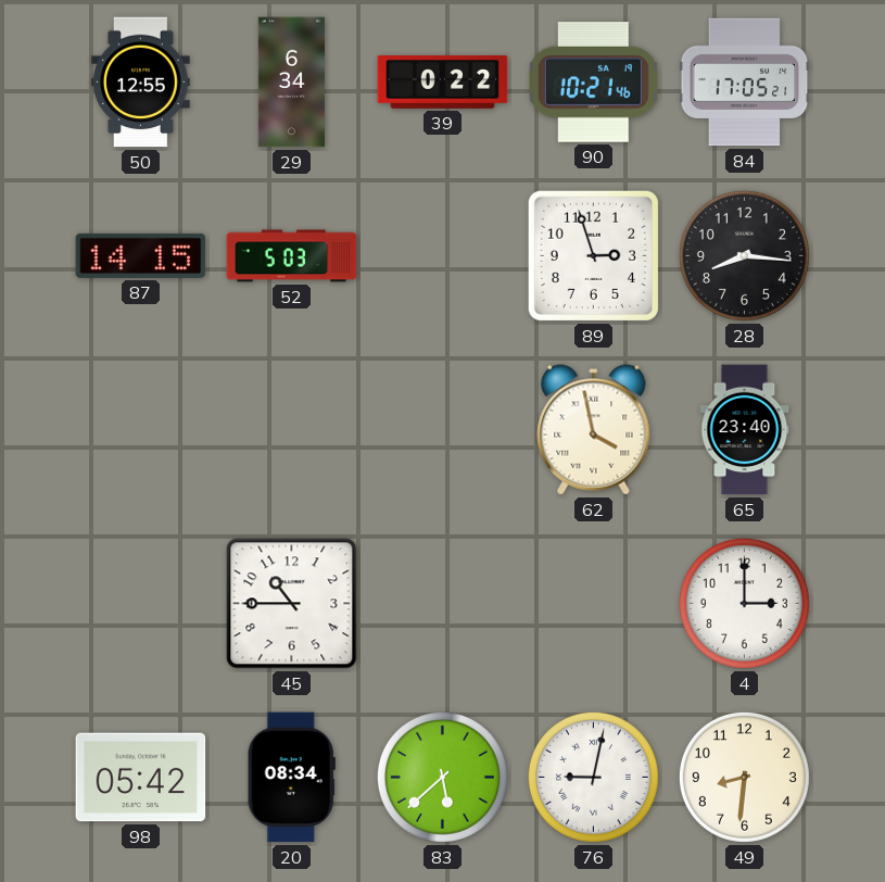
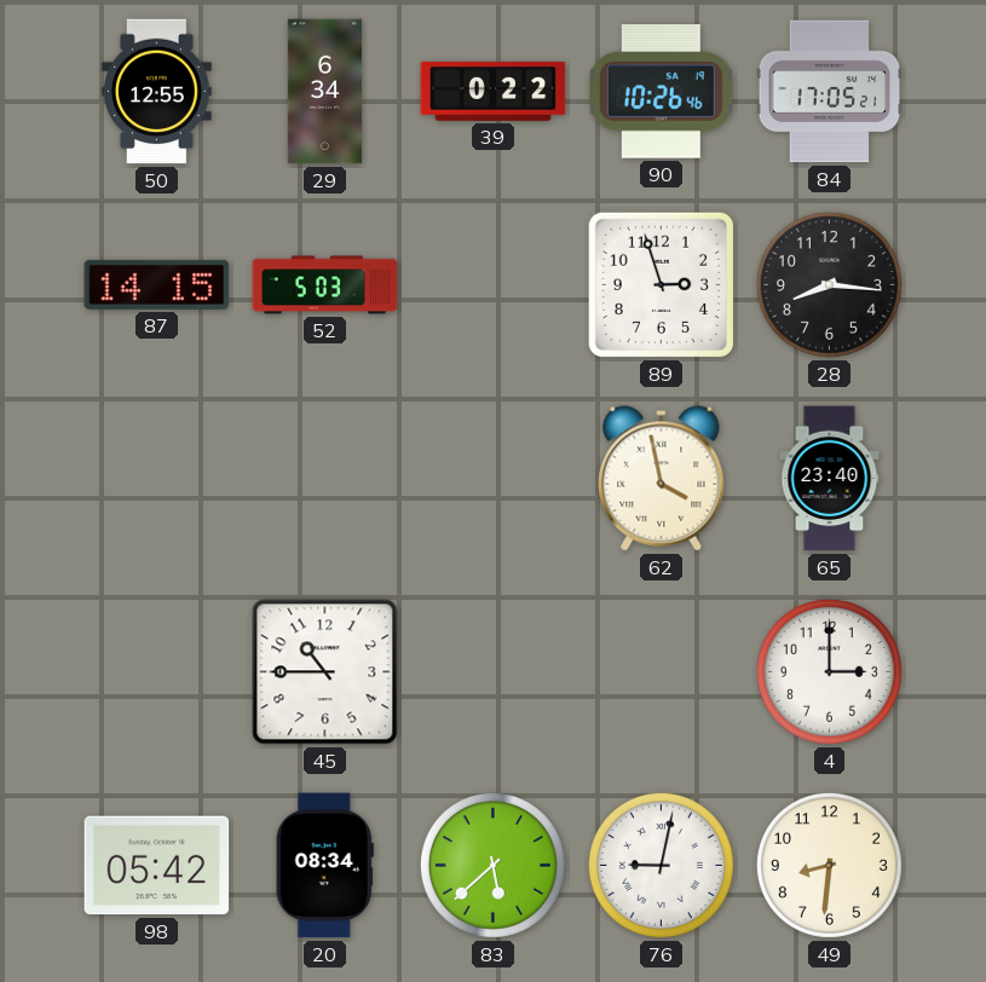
90: 10:21 -> 10:26
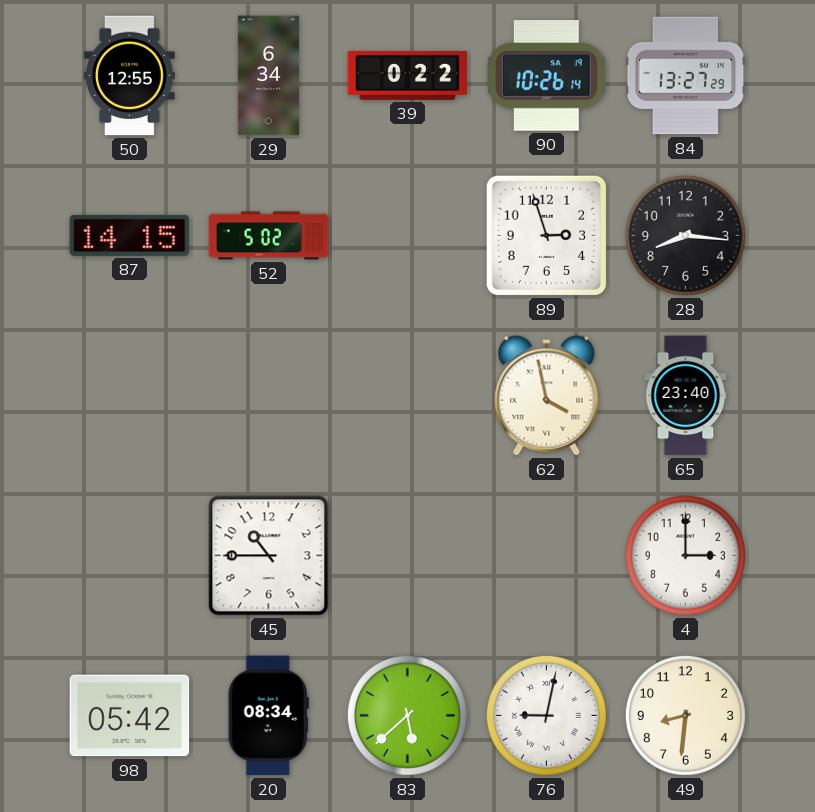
90: 10:26:46 -> 10:26:14
84: 17:05 -> 13:27
52: 5:03 -> 5:02
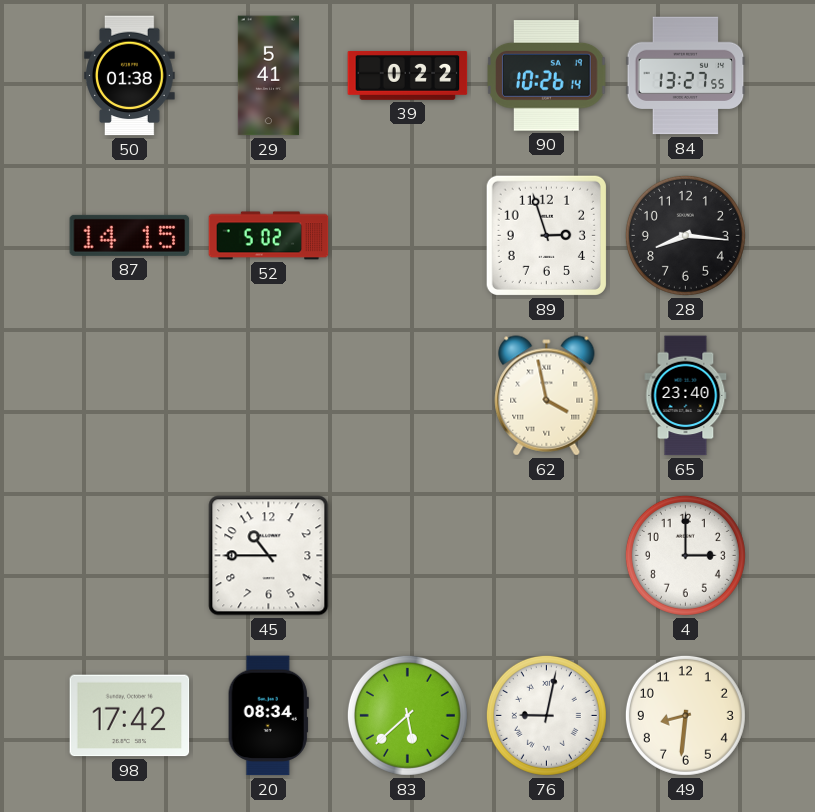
50: 12:55 -> 01:38
29: 6:34 -> 5:41
84: 13:27:29 -> 13:27:55
98: 05:42 -> 17:42
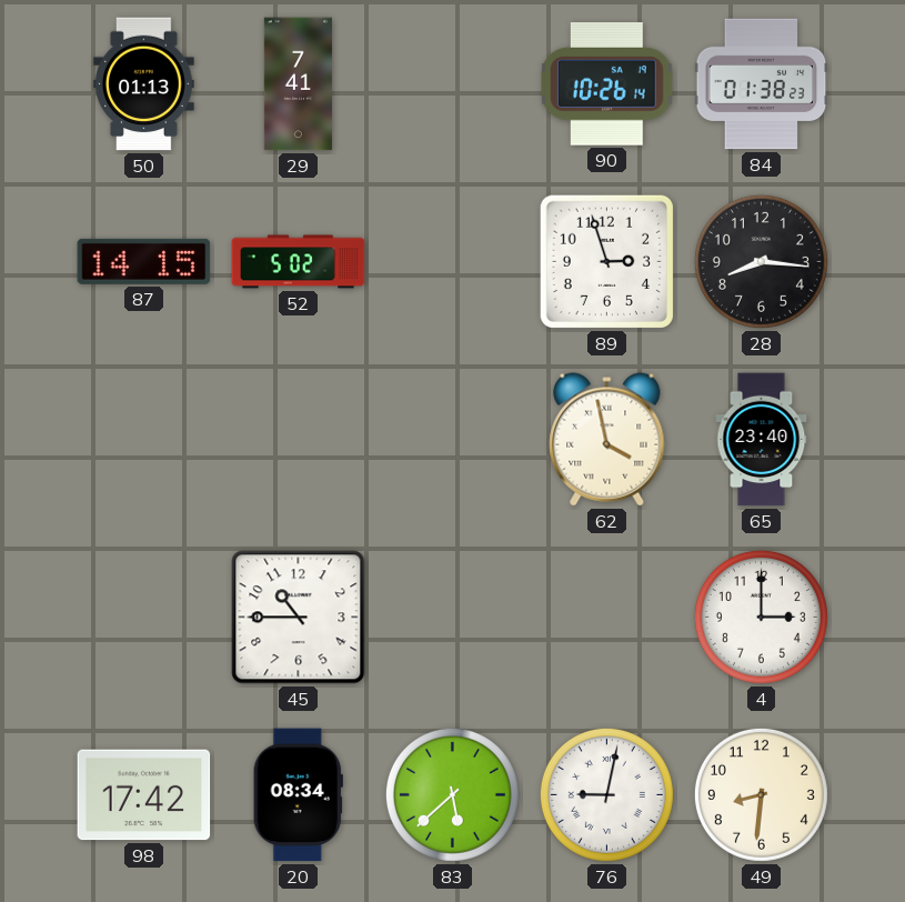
50: 01:38 -> 01:13
29: 5:41 -> 7:41
39: 0:22 -> none
84: 13:27 -> 01:38
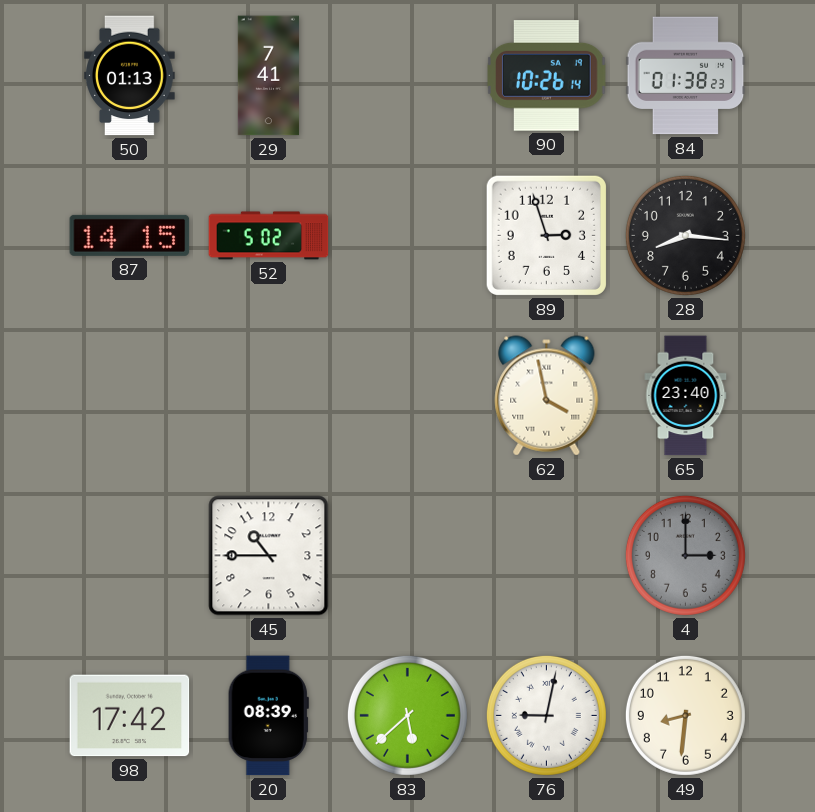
4 dial: white -> grey
20: 08:34 -> 08:39
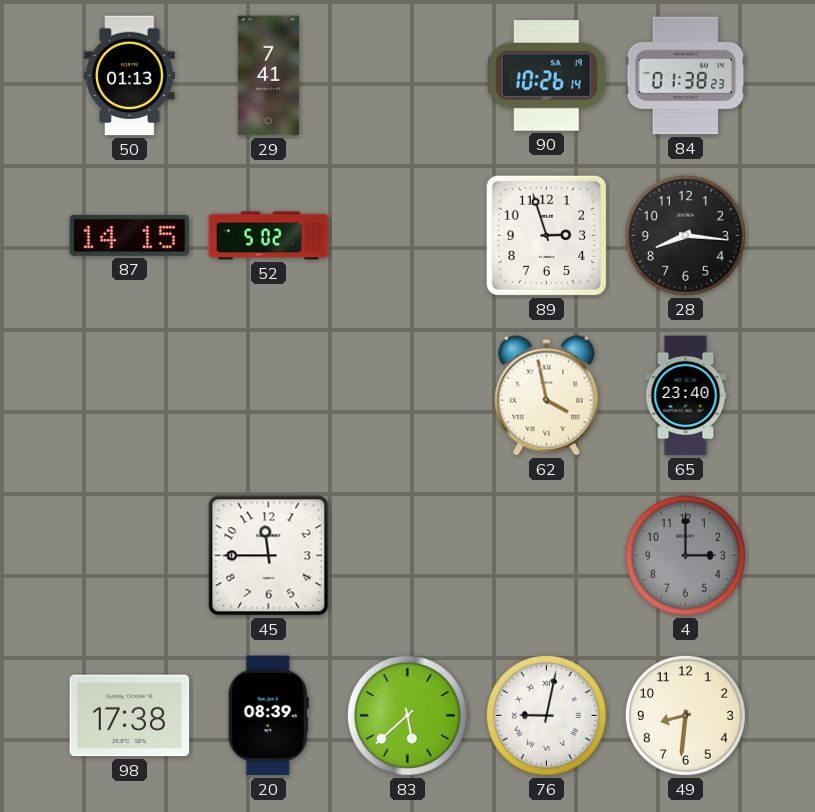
45: 10:45 -> 11:45
98: 17:42 -> 17:38
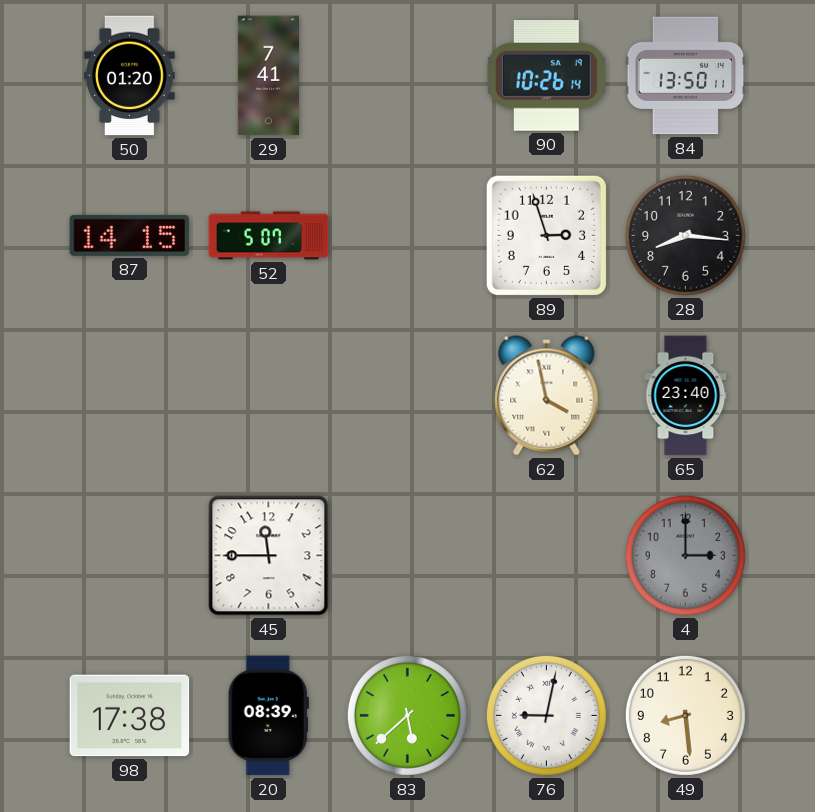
50: 01:13 -> 01:20
84: 01:38 -> 13:50
52: 5:02 -> 5:07
49: 8:31 -> 8:29
